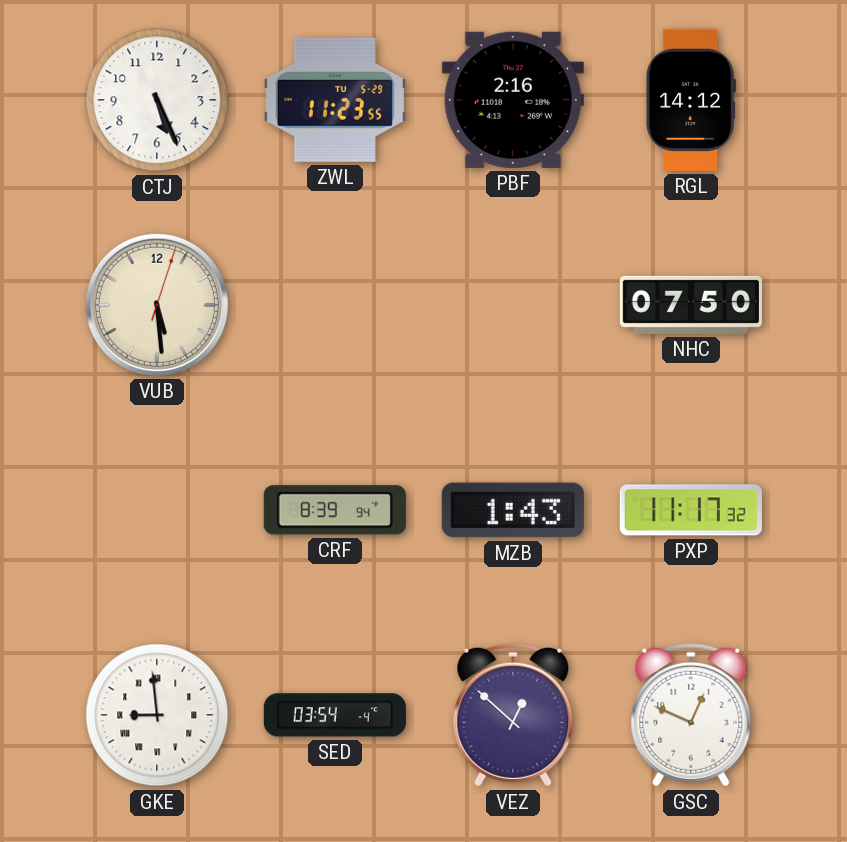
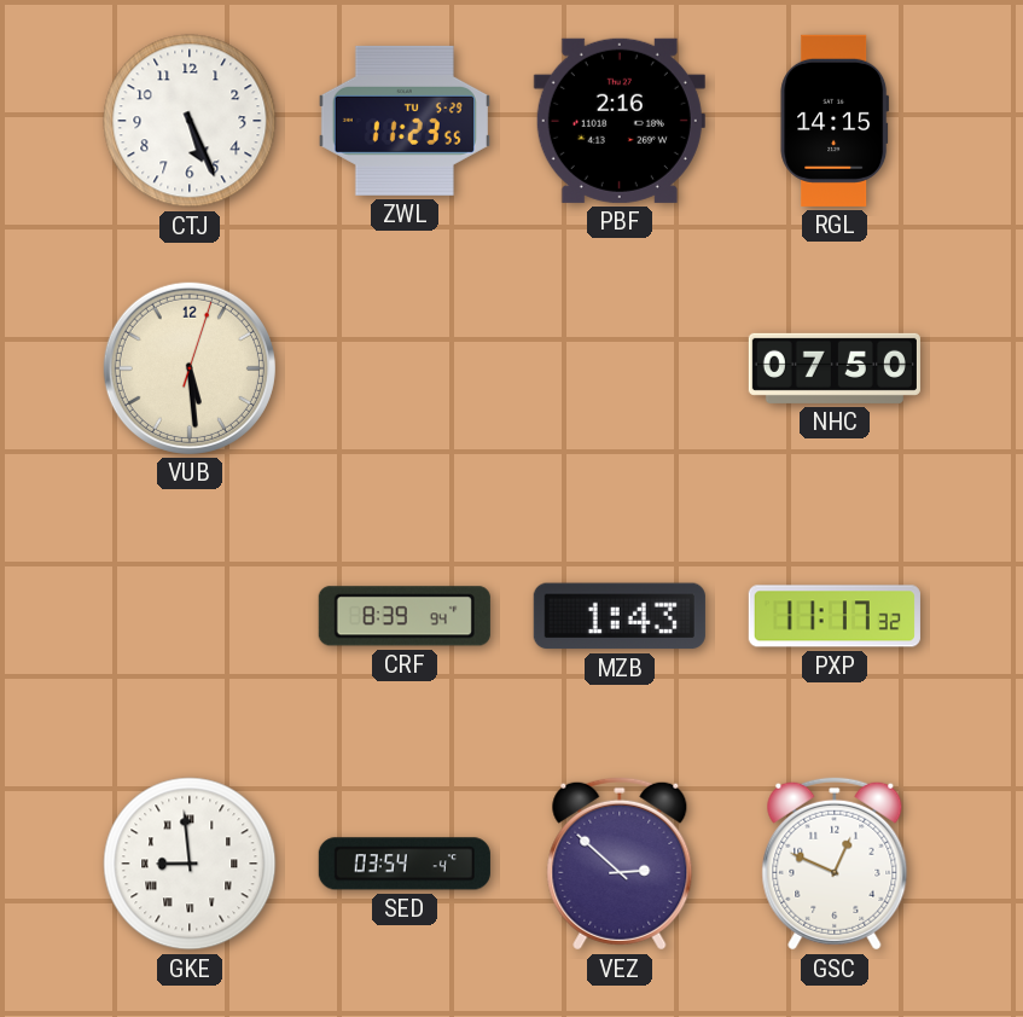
RGL: 14:12 -> 14:15
VEZ: 12:52 -> 2:52
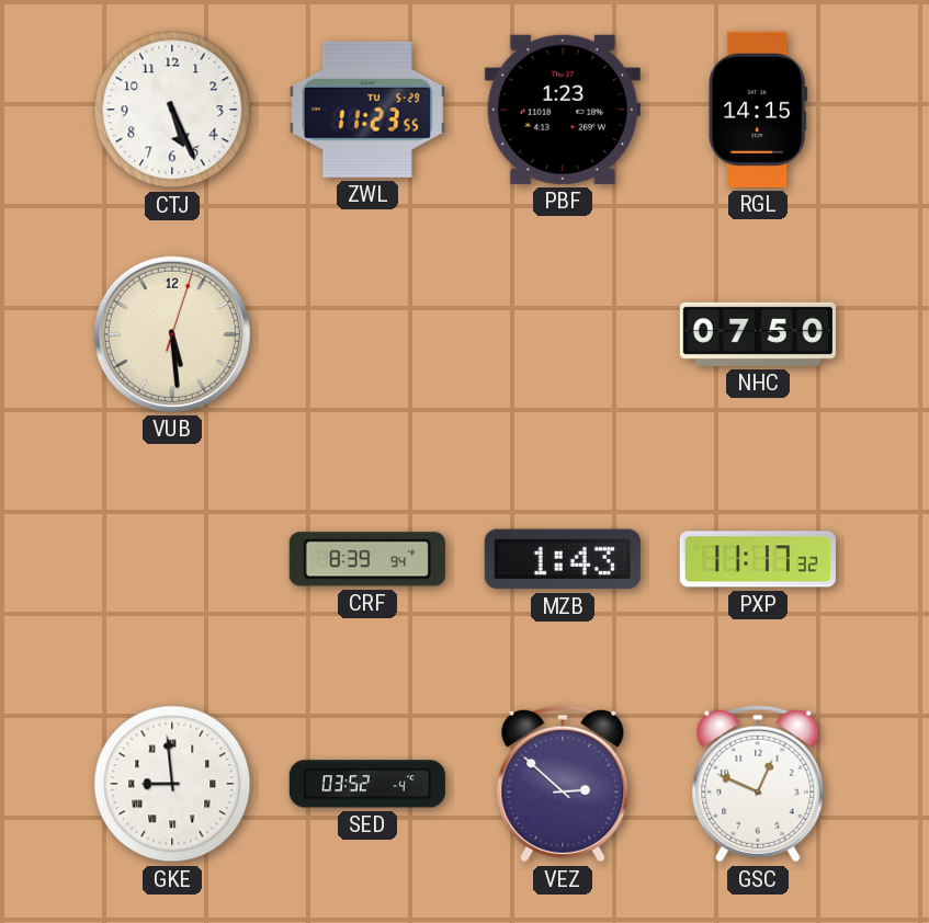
PBF: 2:16 -> 1:23
SED: 03:54 -> 03:52
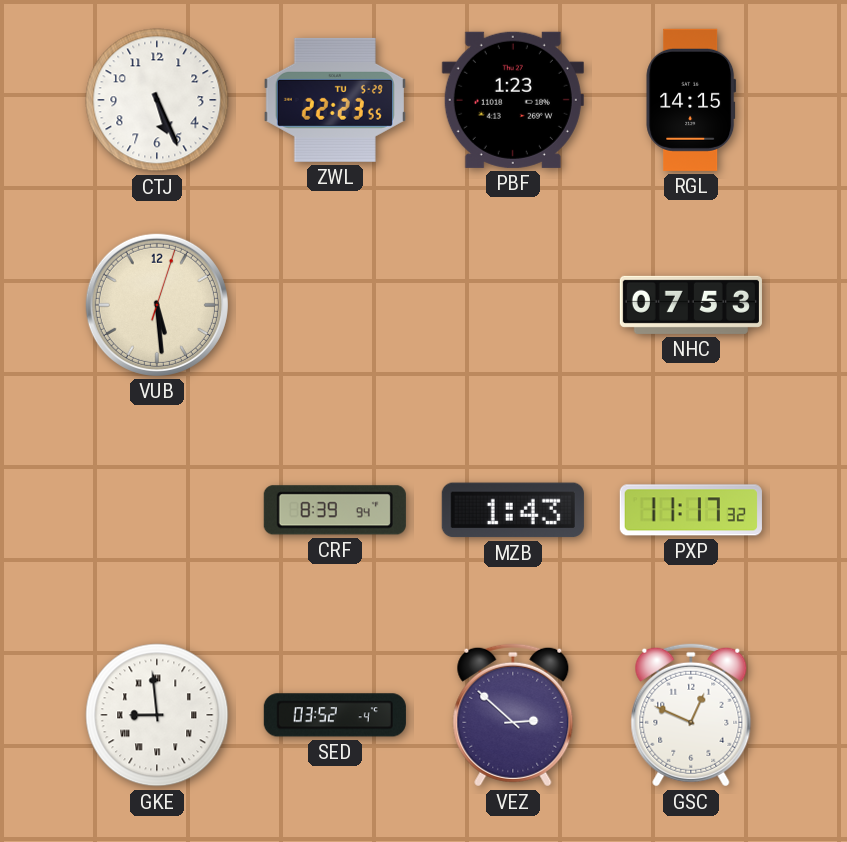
ZWL: 11:23 -> 22:23
NHC: 07:50 -> 07:53
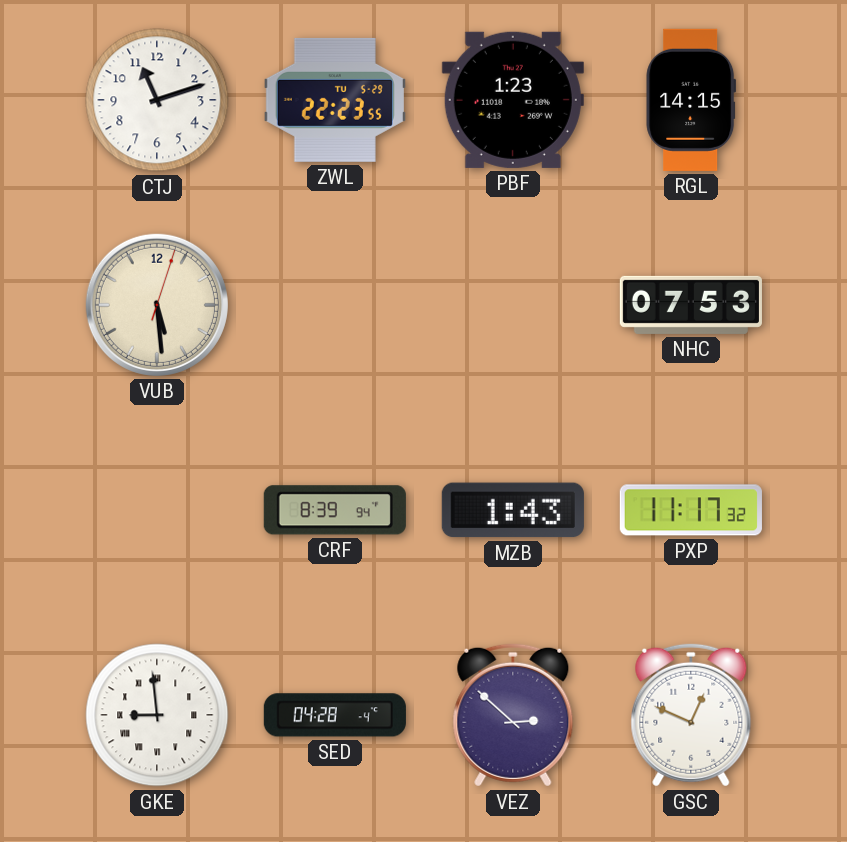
CTJ: 5:26 -> 11:12
SED: 03:52 -> 04:28
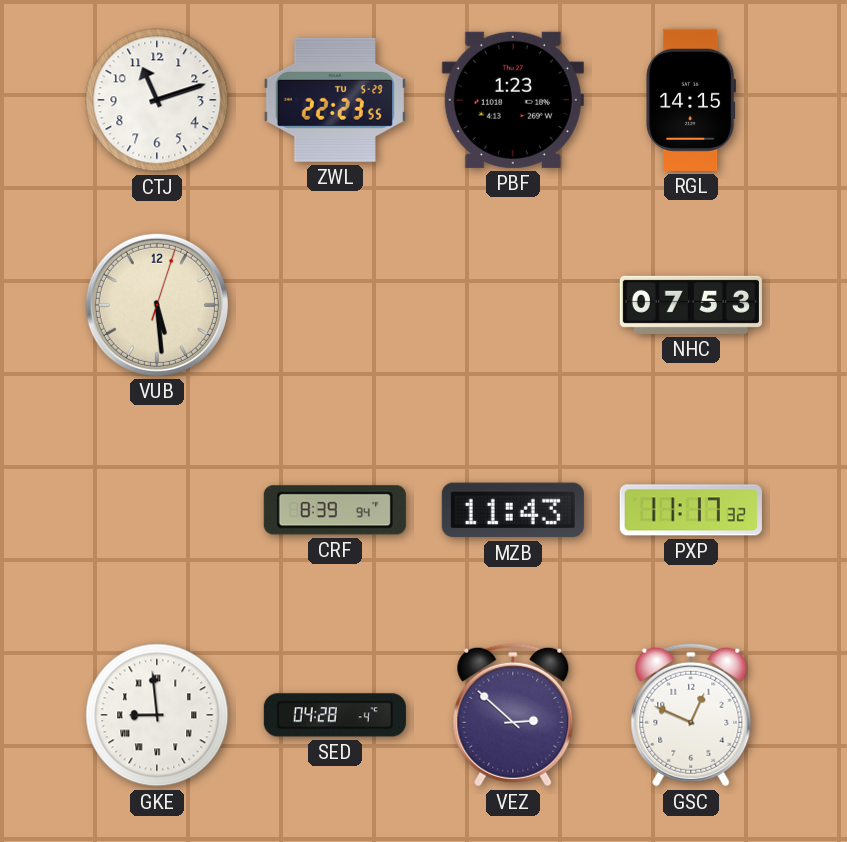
MZB: 1:43 -> 11:43
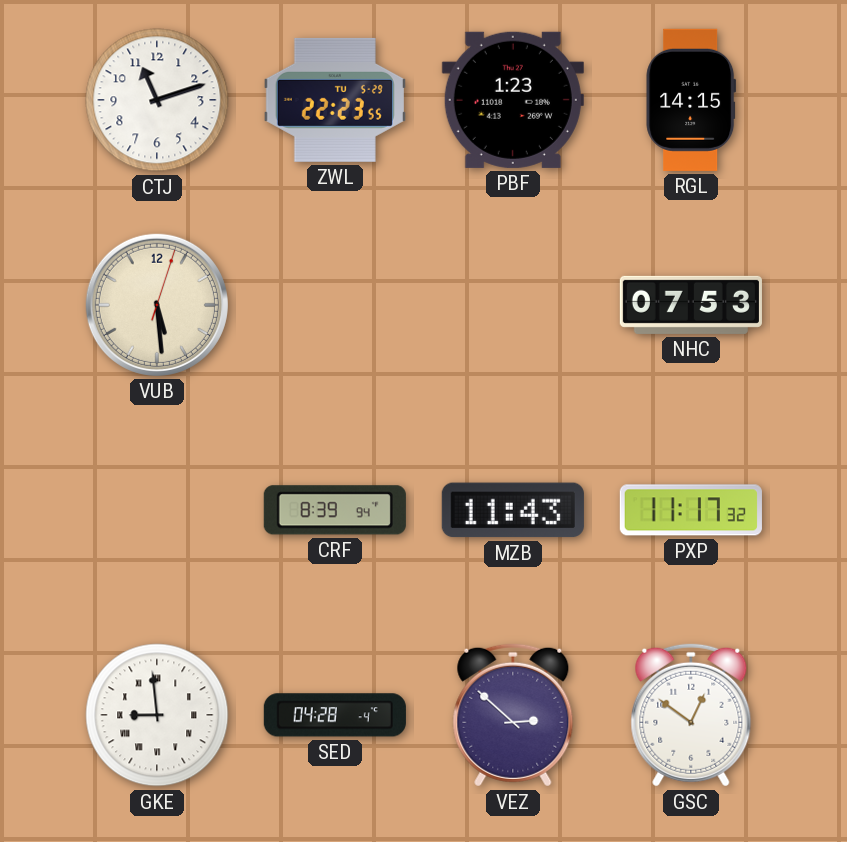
GSC: 12:49 -> 12:51
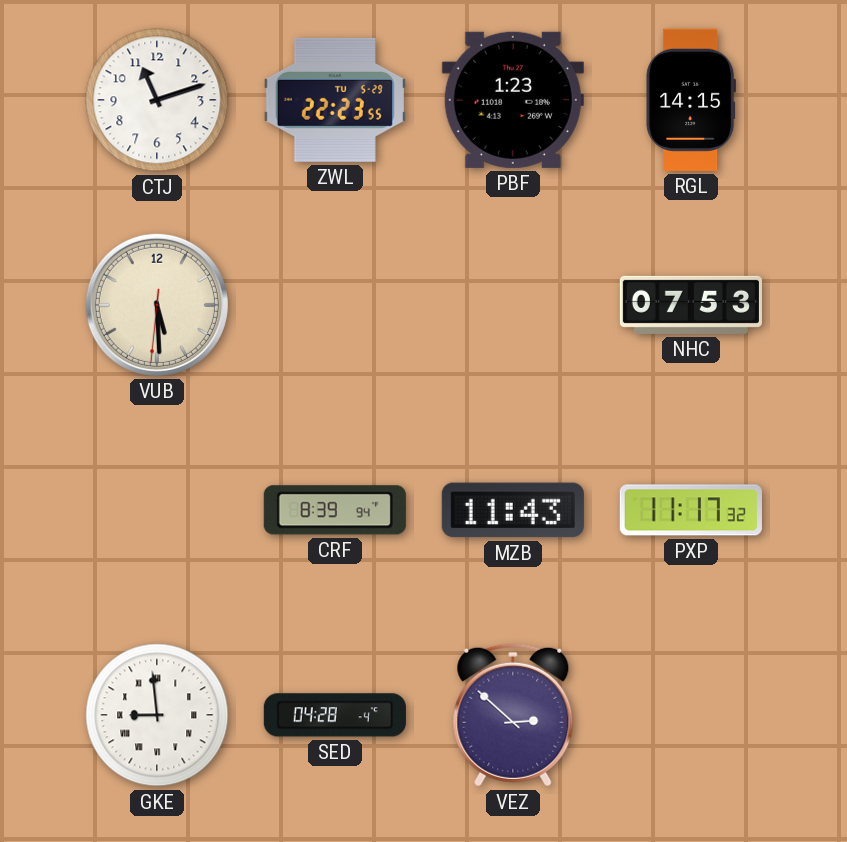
VUB: 5:29:03 -> 5:29:31
GSC: 12:51 -> none
